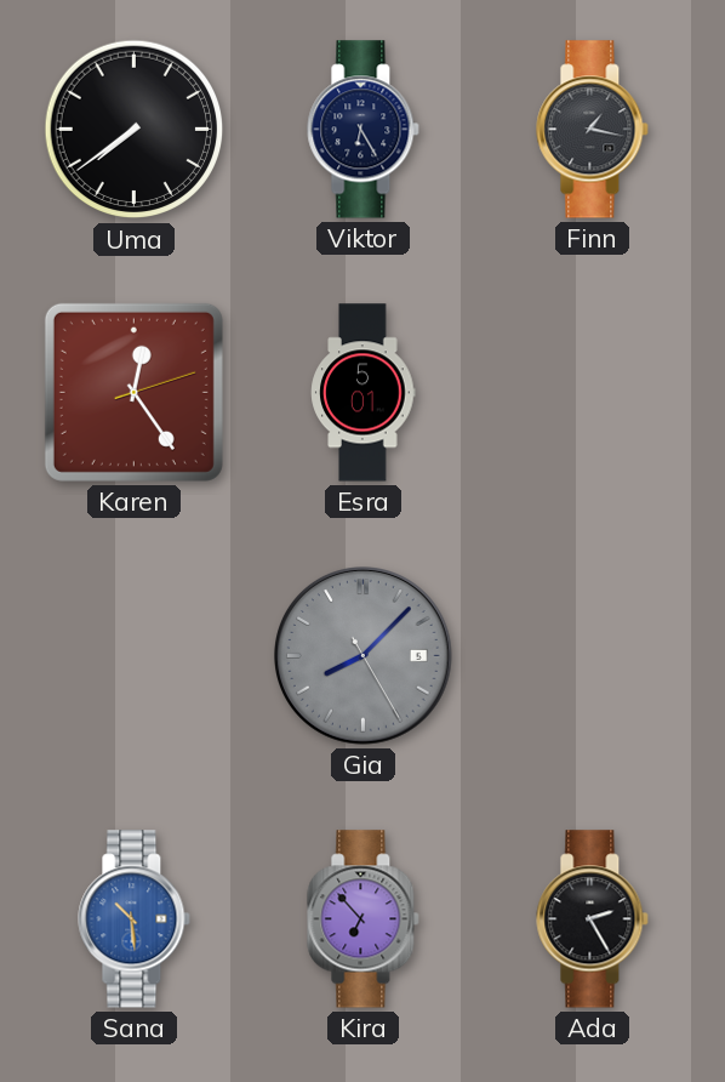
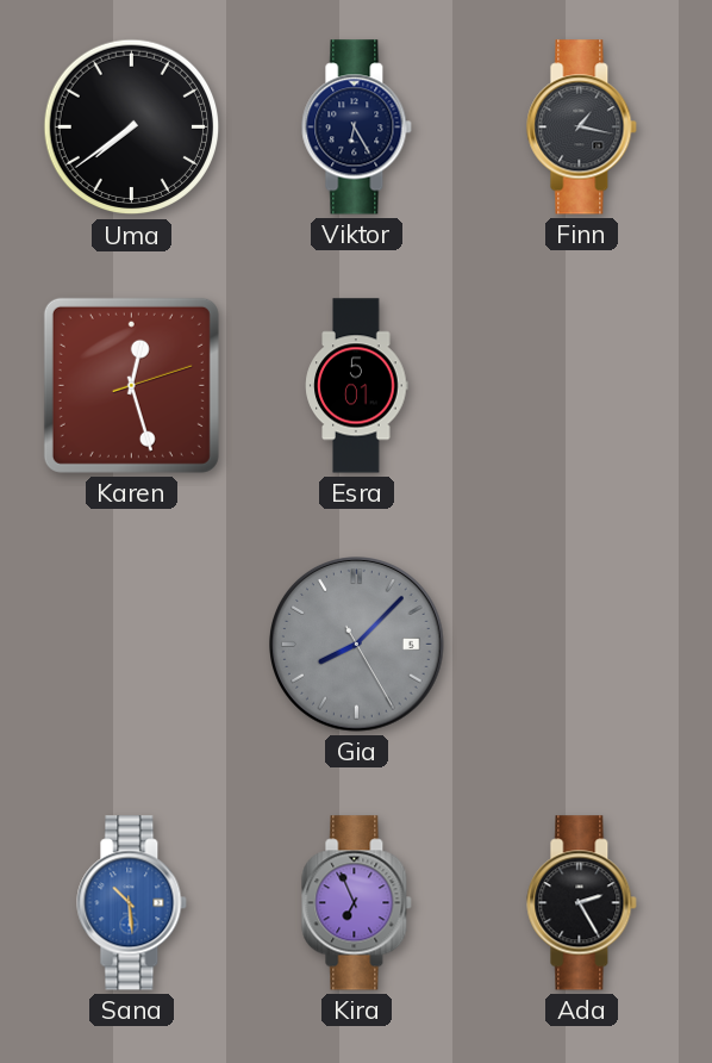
Karen: 12:24 -> 12:27
Kira: 6:53 -> 6:56
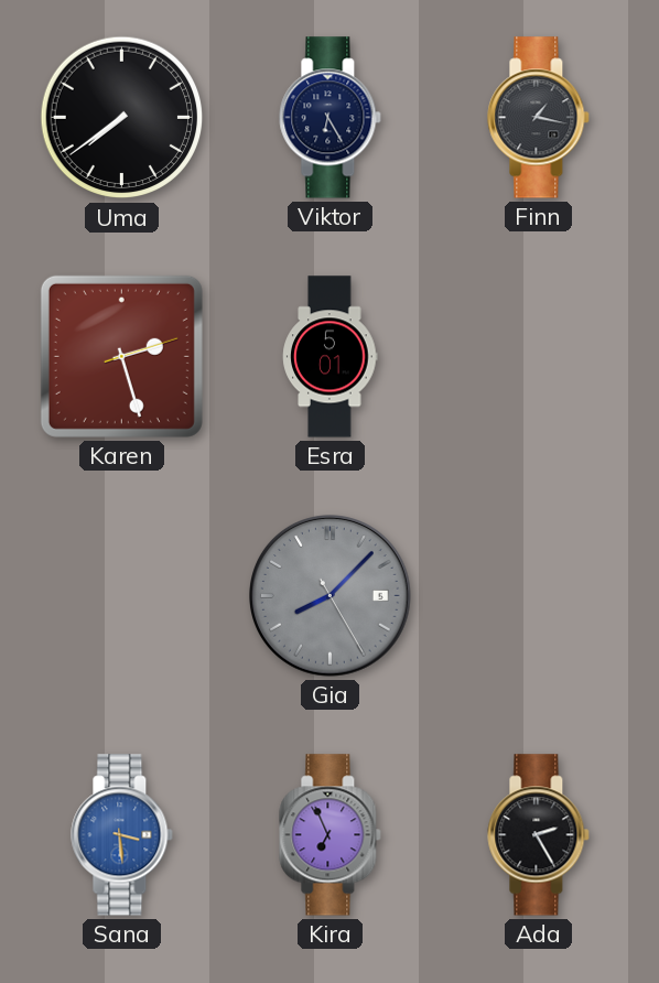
Karen: 12:27 -> 2:27
Sana: 10:29 -> 3:29
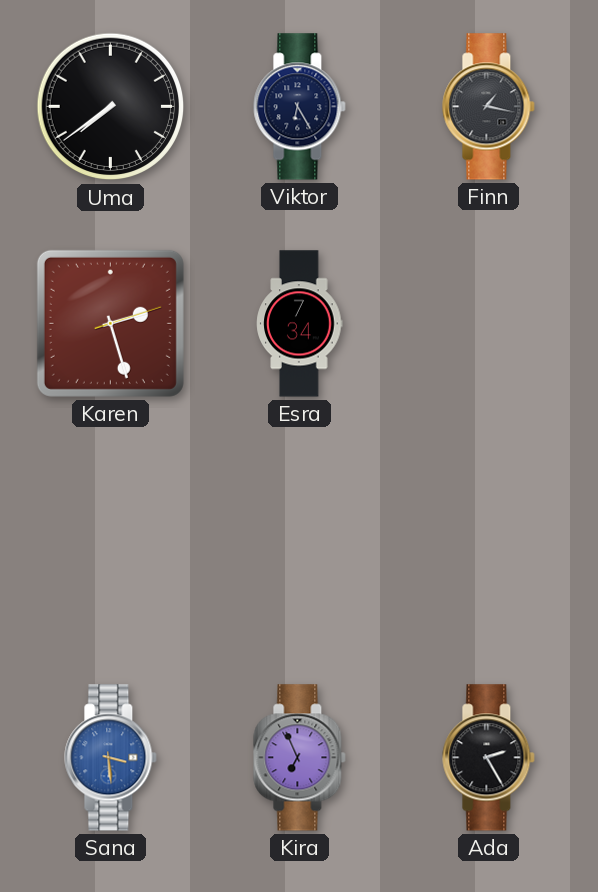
Esra: 5:01 -> 7:34
Gia: 8:07 -> none
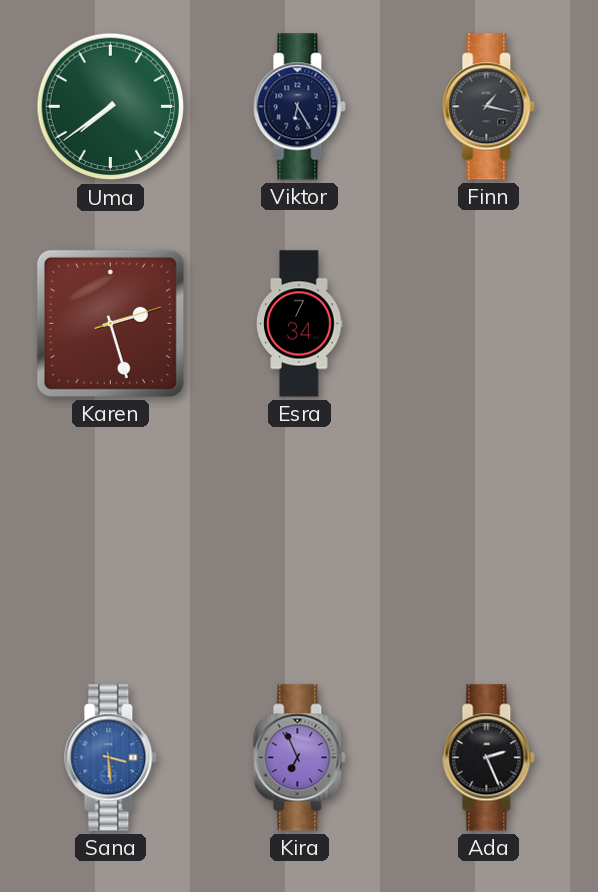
Uma dial: black -> green
Ada: 2:25 -> 2:26
